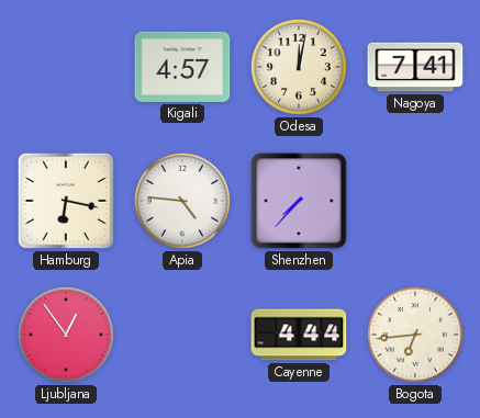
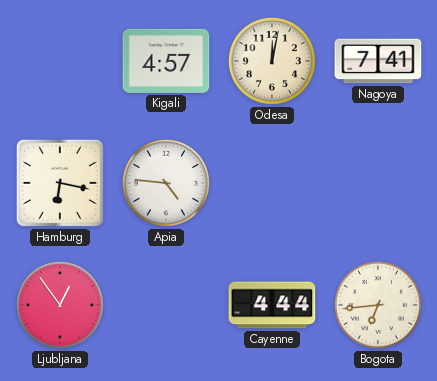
Shenzhen: 7:37 -> none
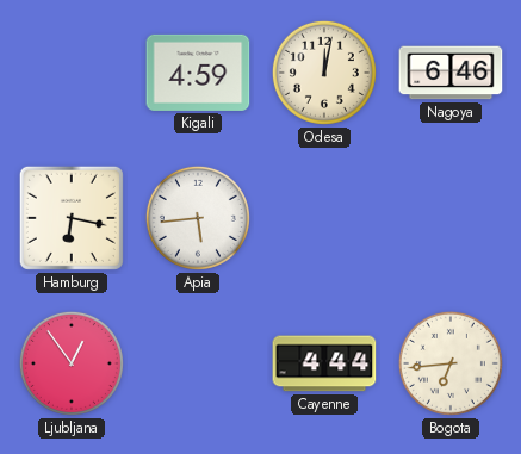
Kigali: 4:57 -> 4:59
Nagoya: 7:41 -> 6:46
Apia: 4:46 -> 5:44
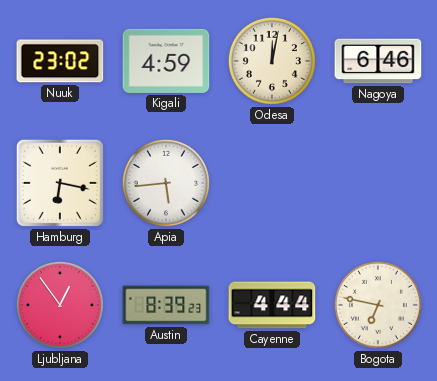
Nuuk: none -> 23:02
Austin: none -> 8:39
Bogota: 6:44 -> 6:47
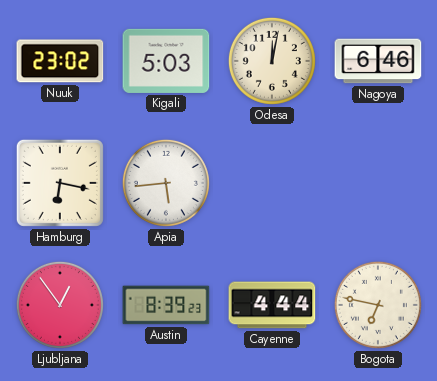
Kigali: 4:59 -> 5:03
